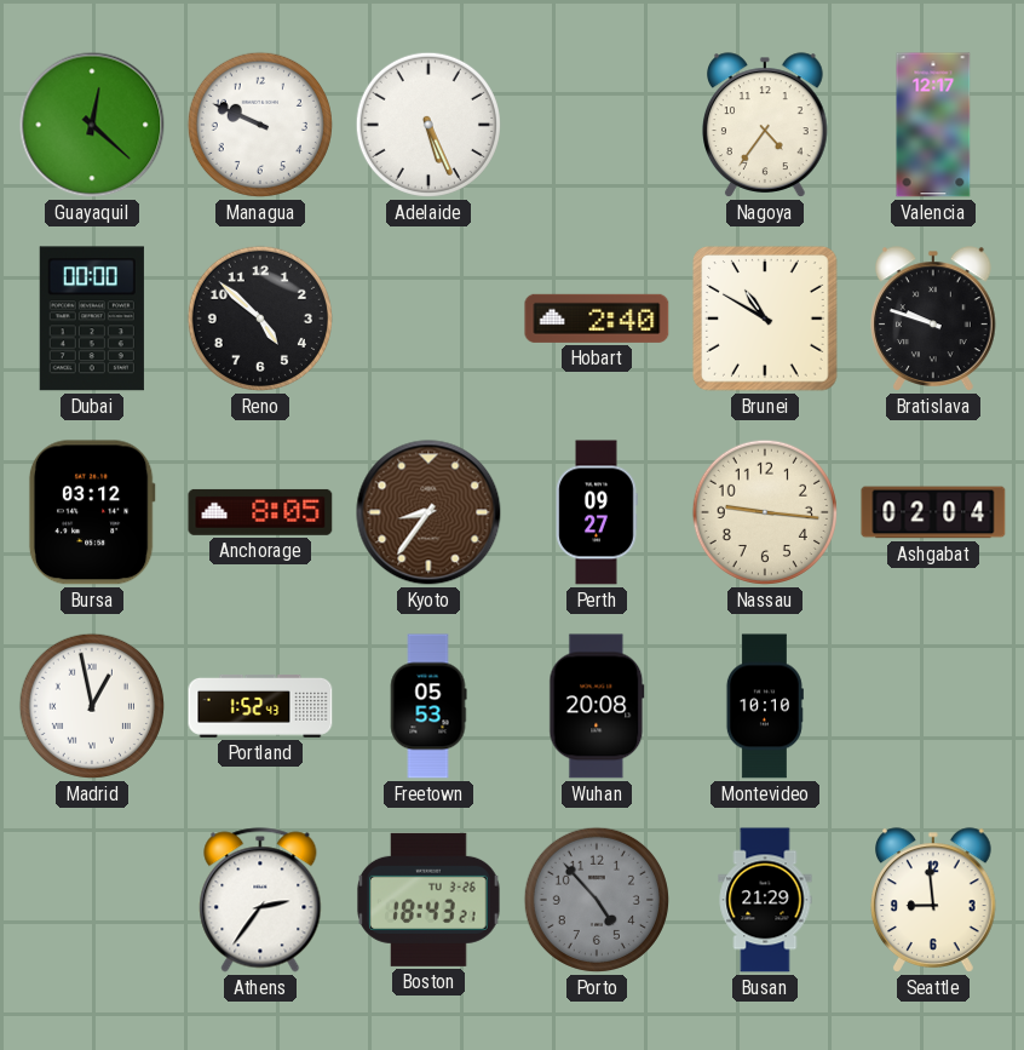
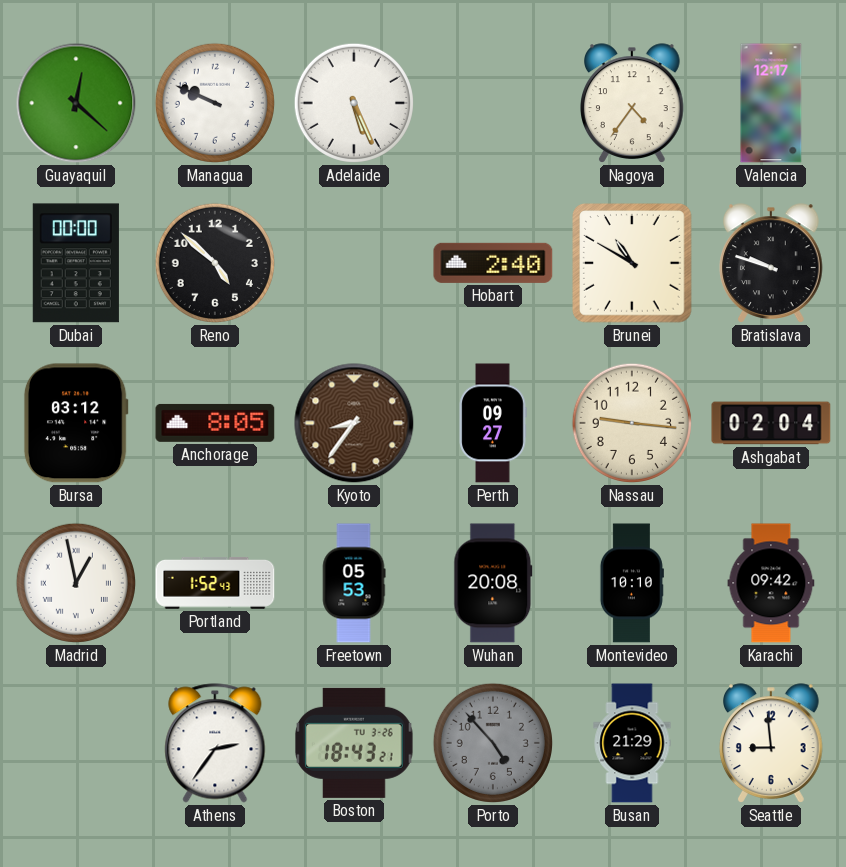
Karachi: none -> 09:42
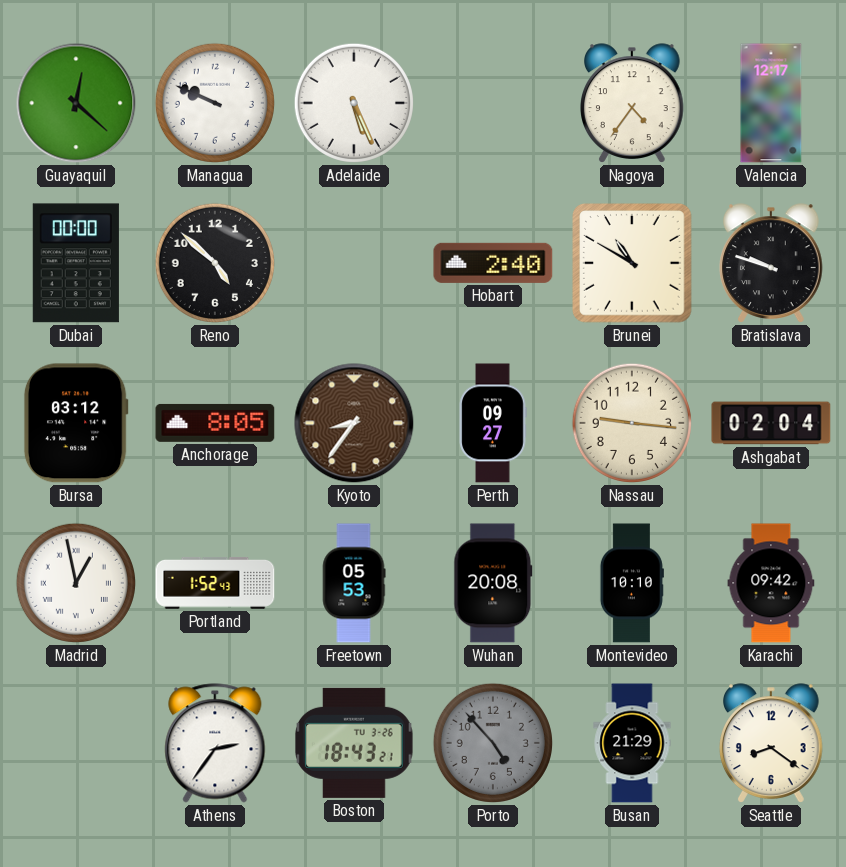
Seattle: 8:59 -> 8:21
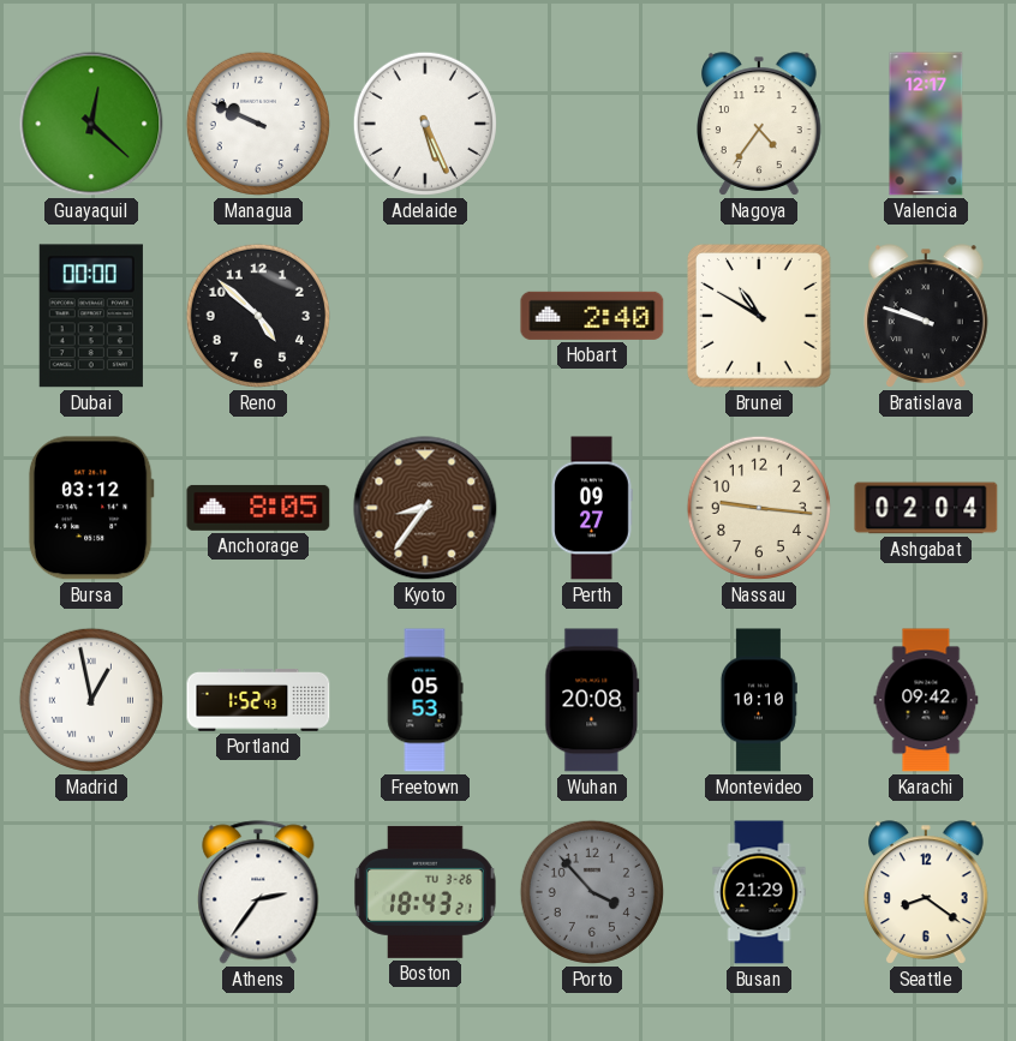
Porto: 4:53 -> 3:53
